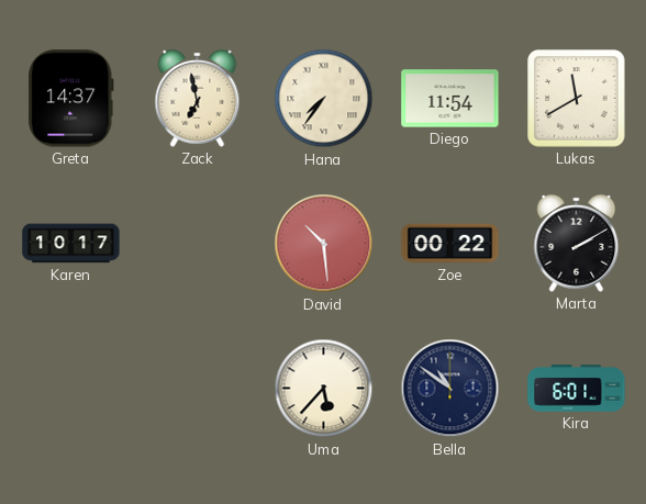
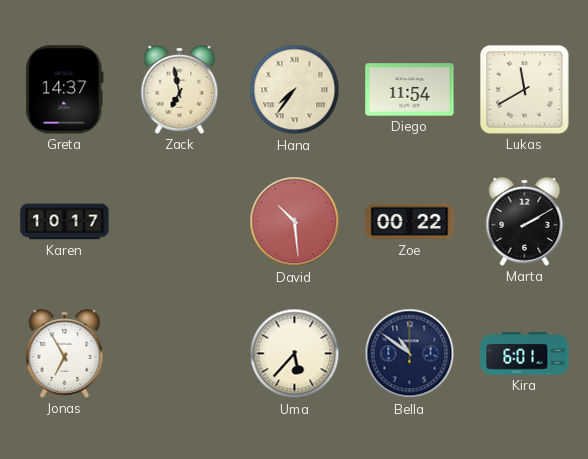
Jonas: none -> 6:55
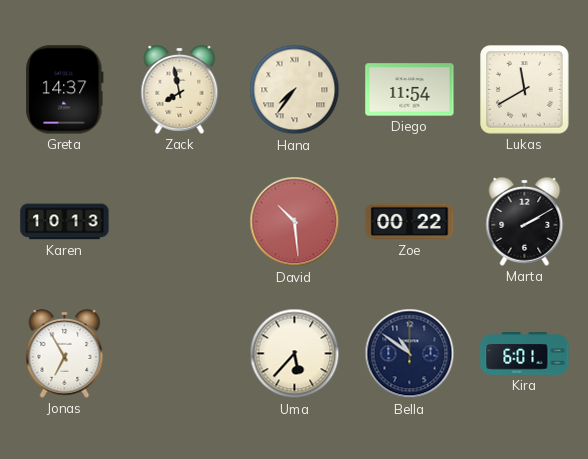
Zack: 6:58 -> 7:58
Karen: 10:17 -> 10:13
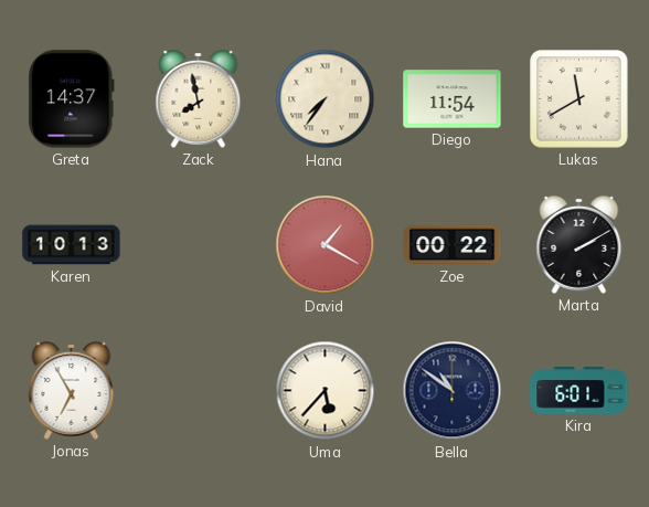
David: 10:29 -> 1:20
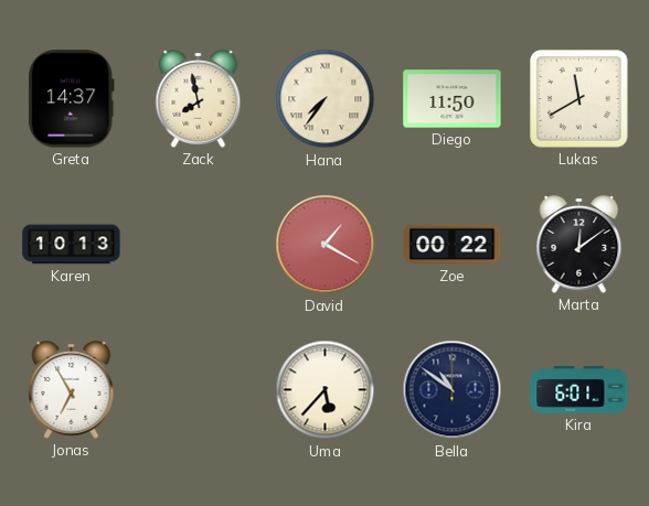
Diego: 11:54 -> 11:50
Marta: 2:10 -> 12:09
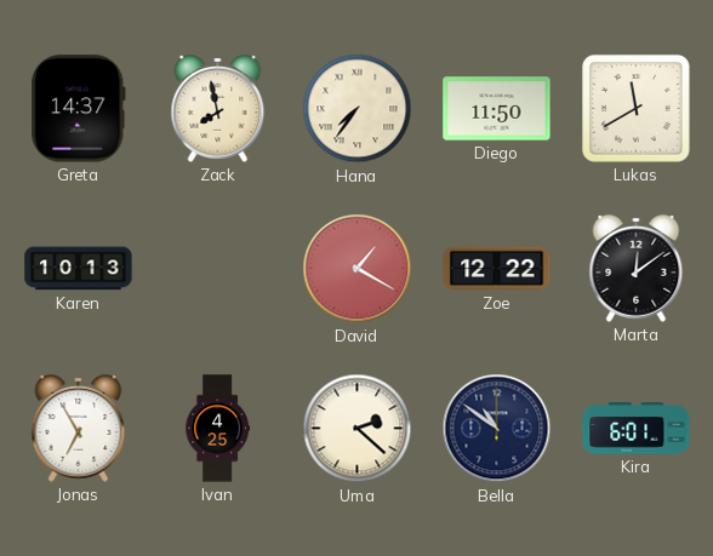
Zoe: 00:22 -> 12:22
Ivan: none -> 4:25
Uma: 5:37 -> 2:22
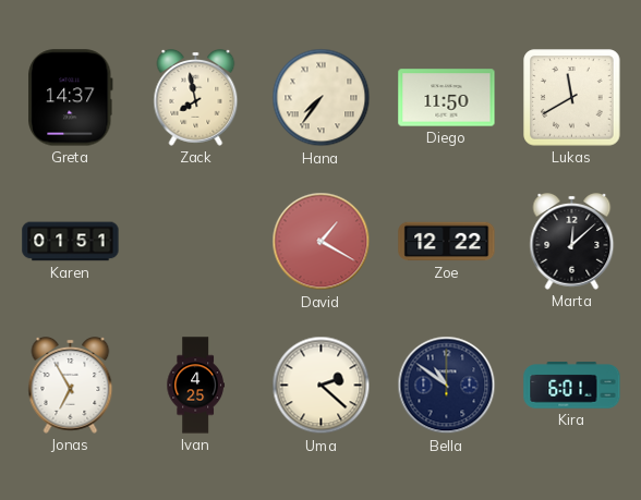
Karen: 10:13 -> 01:51
Marta: 12:09 -> 12:08
